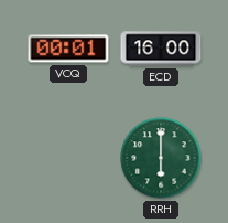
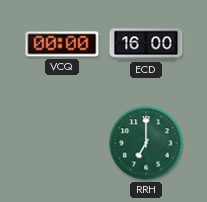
VCQ: 00:01 -> 00:00
RRH: 6:00 -> 7:00
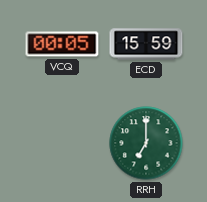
VCQ: 00:00 -> 00:05
ECD: 16:00 -> 15:59
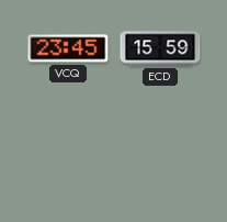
VCQ: 00:05 -> 23:45
RRH: 7:00 -> none
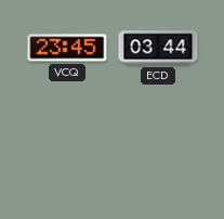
ECD: 15:59 -> 03:44
